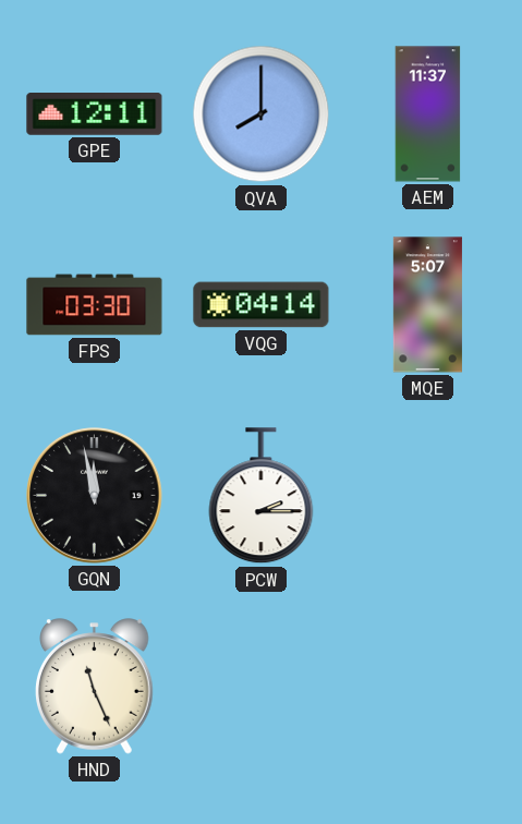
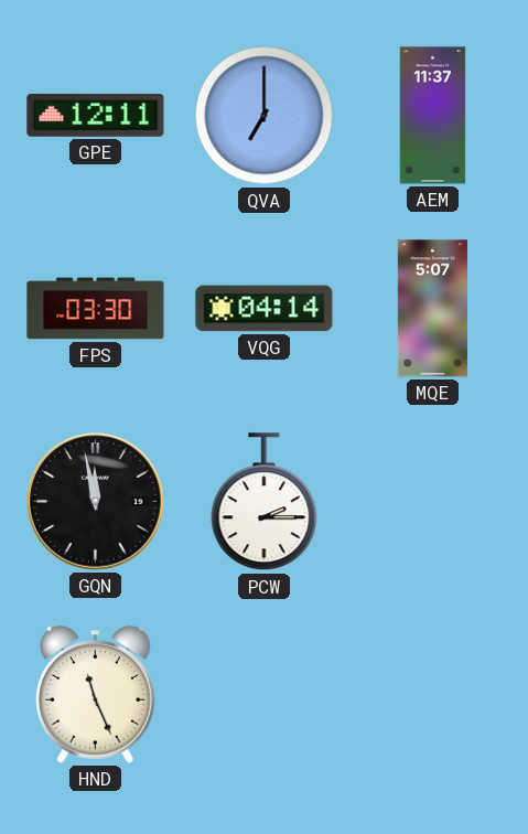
QVA: 8:00 -> 7:00
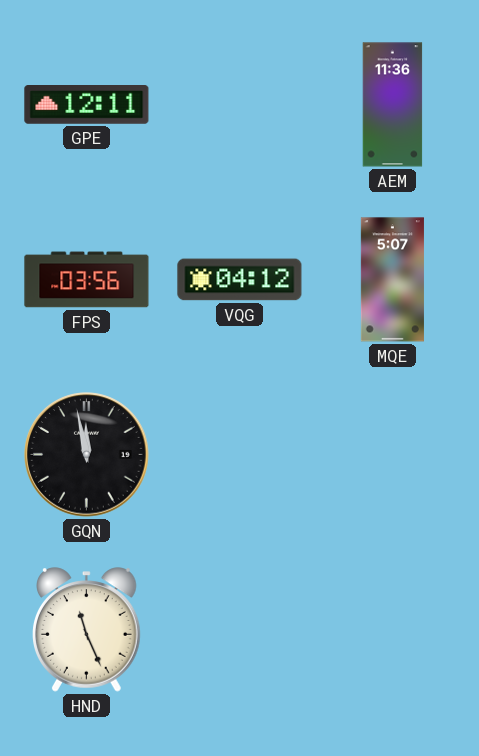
QVA: 7:00 -> none
AEM: 11:37 -> 11:36
FPS: 03:30 -> 03:56
VQG: 04:14 -> 04:12
PCW: 2:15 -> none
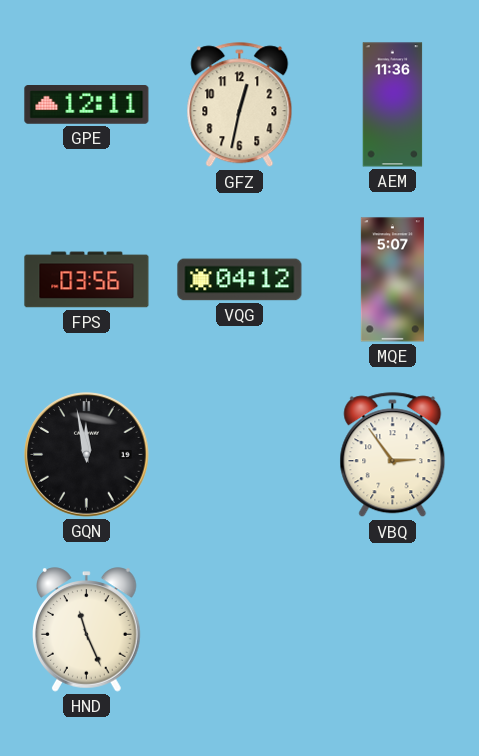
GFZ: none -> 12:32
VBQ: none -> 2:54
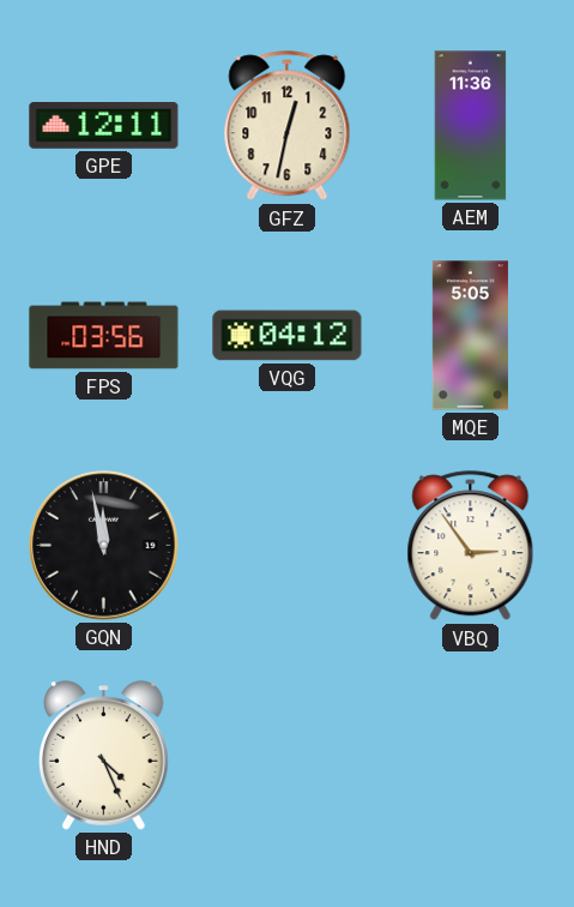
MQE: 5:07 -> 5:05
HND: 11:26 -> 4:26
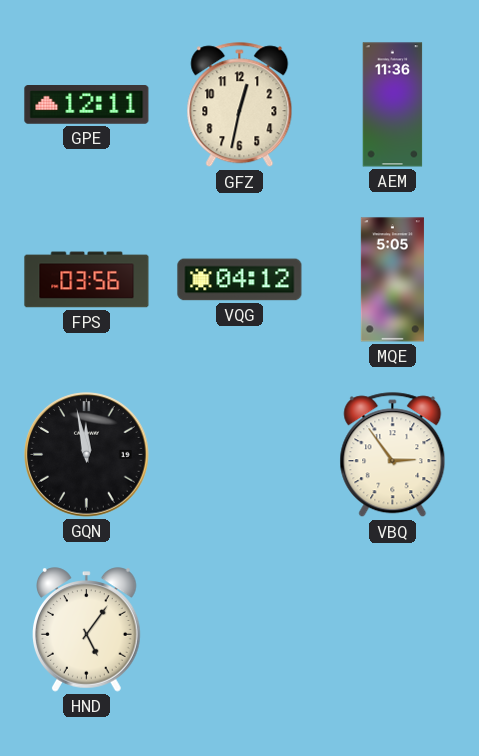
HND: 4:26 -> 5:06
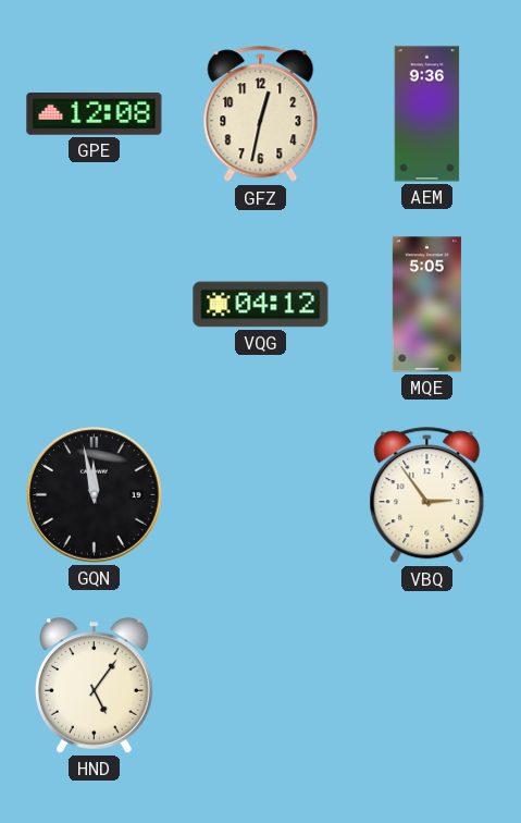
GPE: 12:11 -> 12:08
AEM: 11:36 -> 9:36
FPS: 03:56 -> none
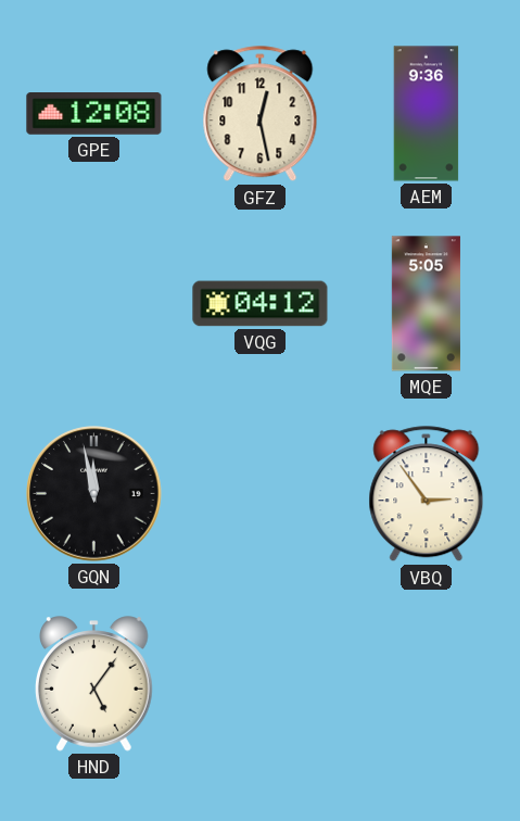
GFZ: 12:32 -> 12:28
